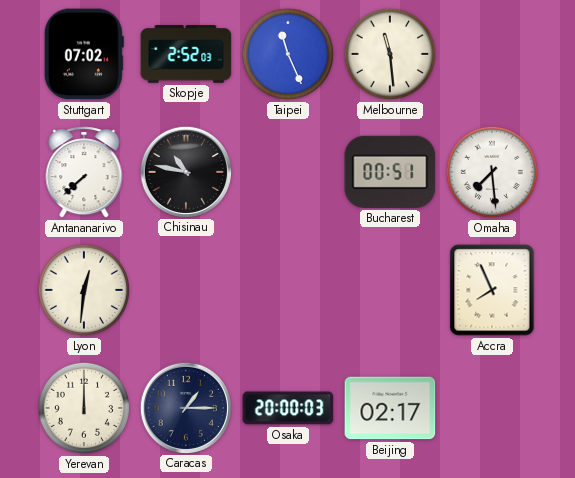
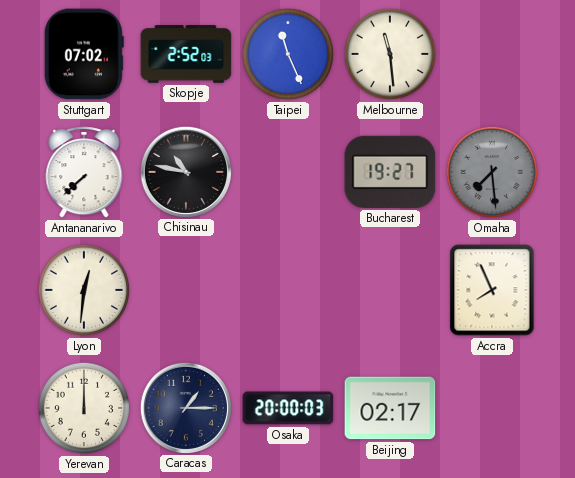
Bucharest: 00:51 -> 19:27
Omaha dial: white -> grey
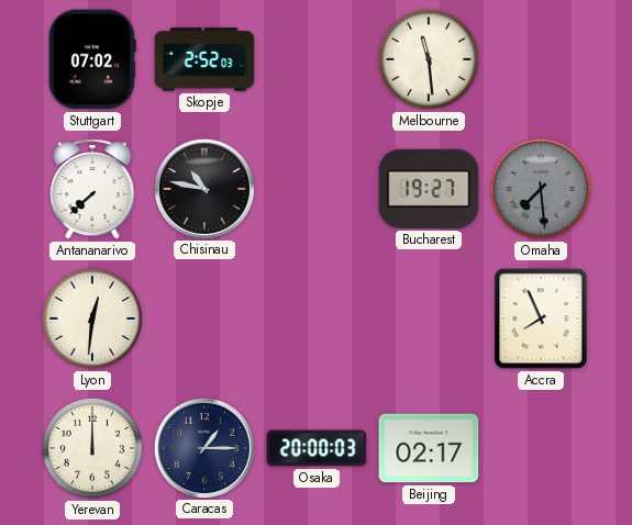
Taipei: 11:26 -> none
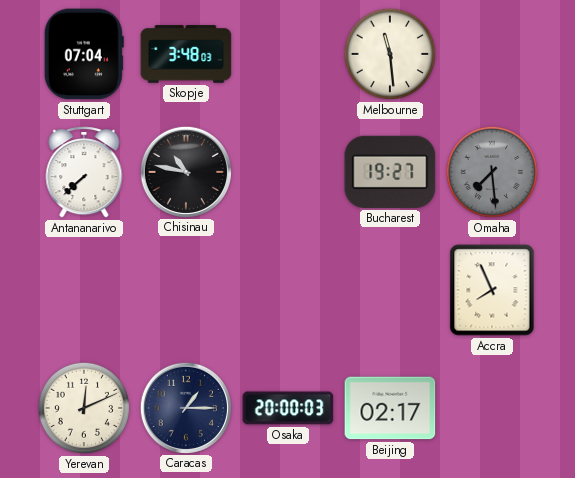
Stuttgart: 07:02 -> 07:04
Skopje: 2:52 -> 3:48
Lyon: 12:31 -> none
Yerevan: 12:00 -> 12:11
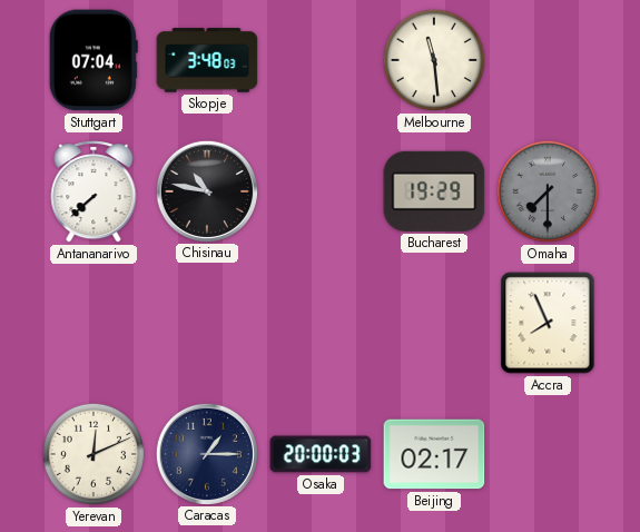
Bucharest: 19:27 -> 19:29
Omaha: 7:29 -> 7:30
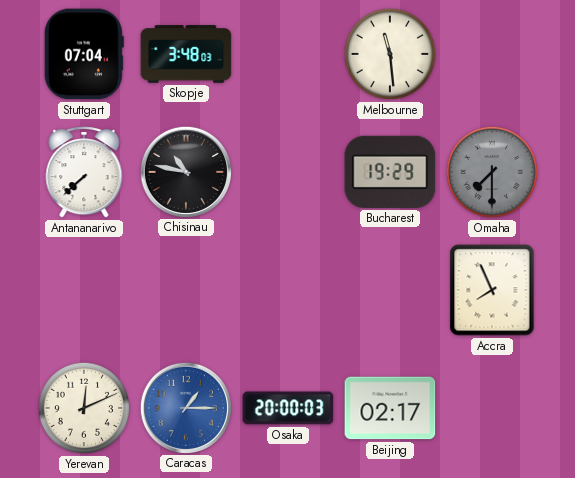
Caracas dial: navy -> blue
